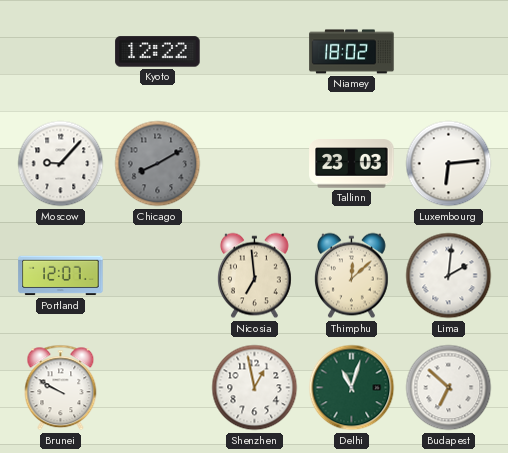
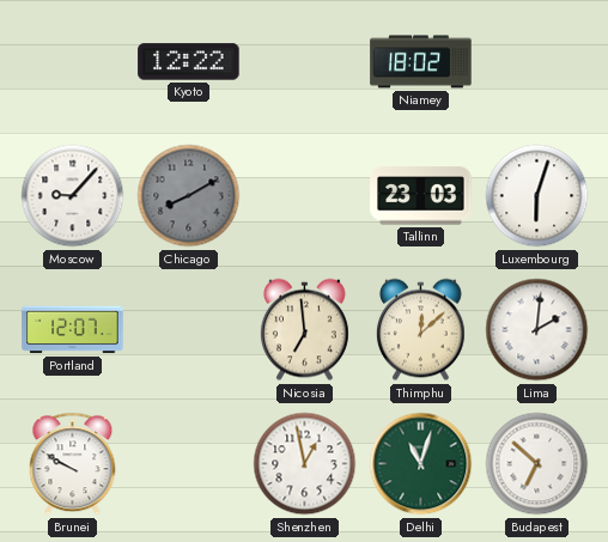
Luxembourg: 6:14 -> 6:03
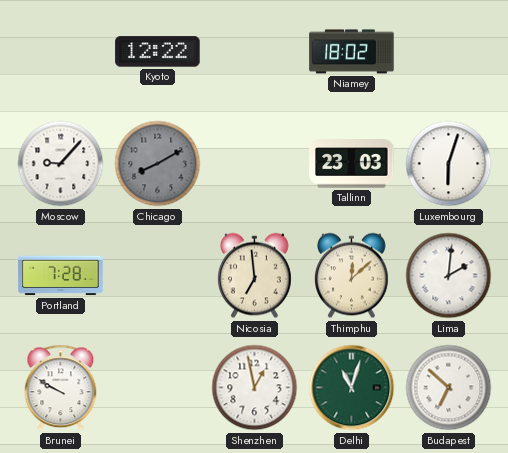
Portland: 12:07 -> 7:28
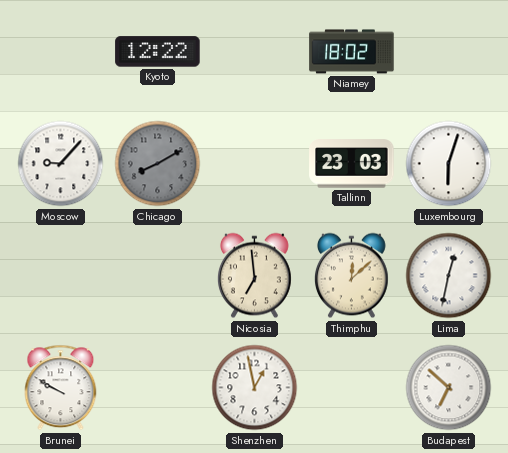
Portland: 7:28 -> none
Lima: 2:01 -> 12:32
Delhi: 11:03 -> none
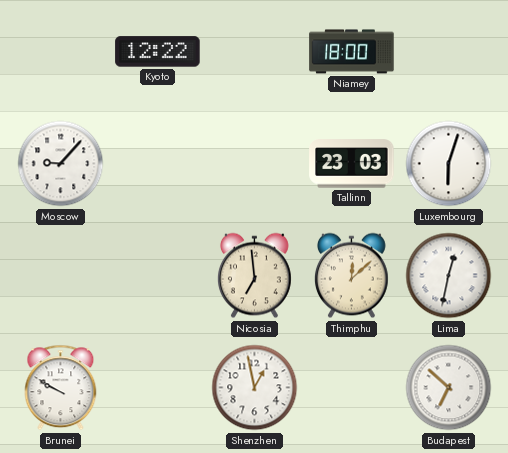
Niamey: 18:02 -> 18:00
Chicago: 8:10 -> none
